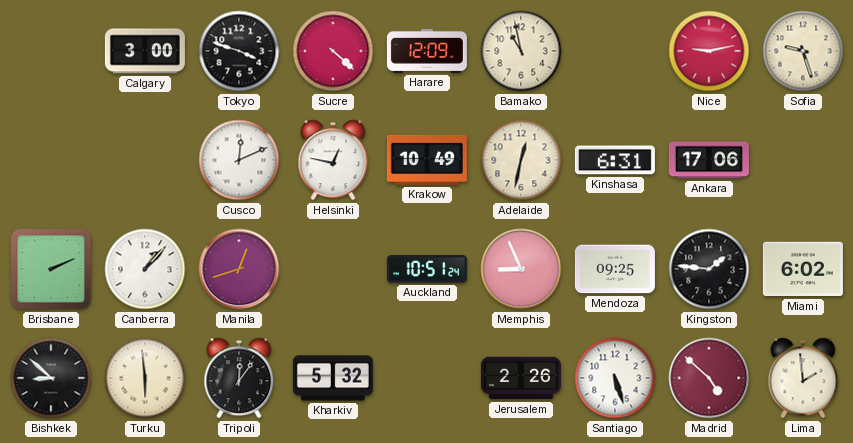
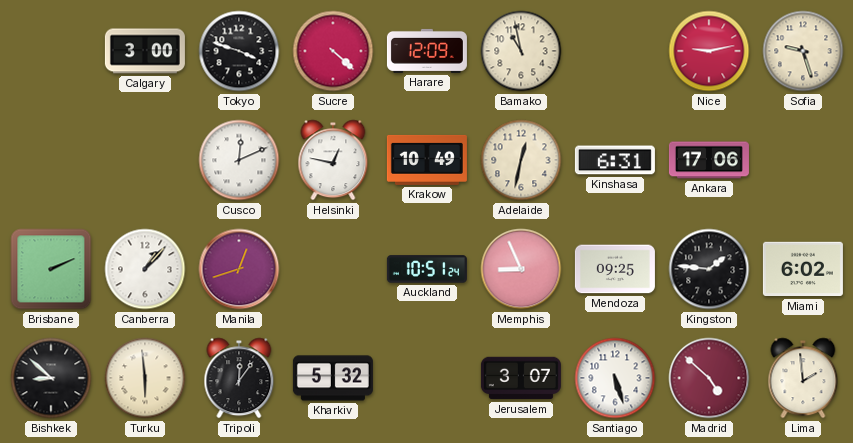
Jerusalem: 2:26 -> 3:07
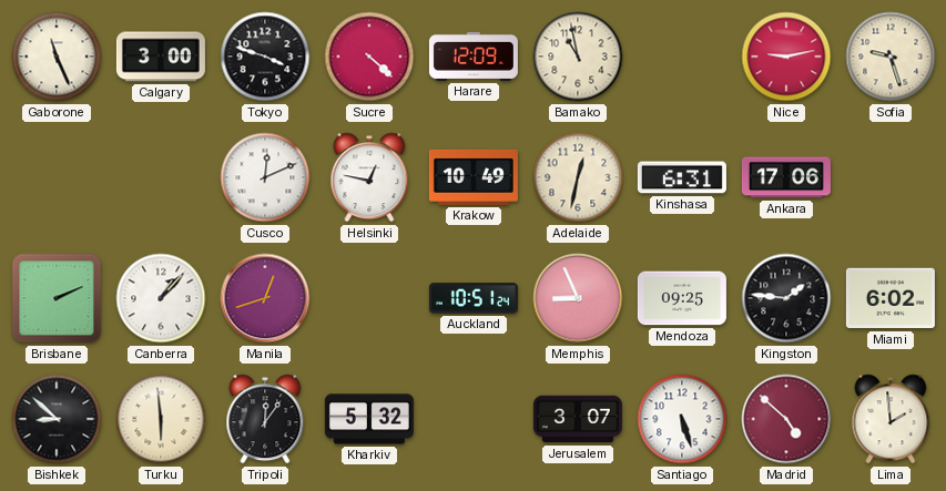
Gaborone: none -> 11:26
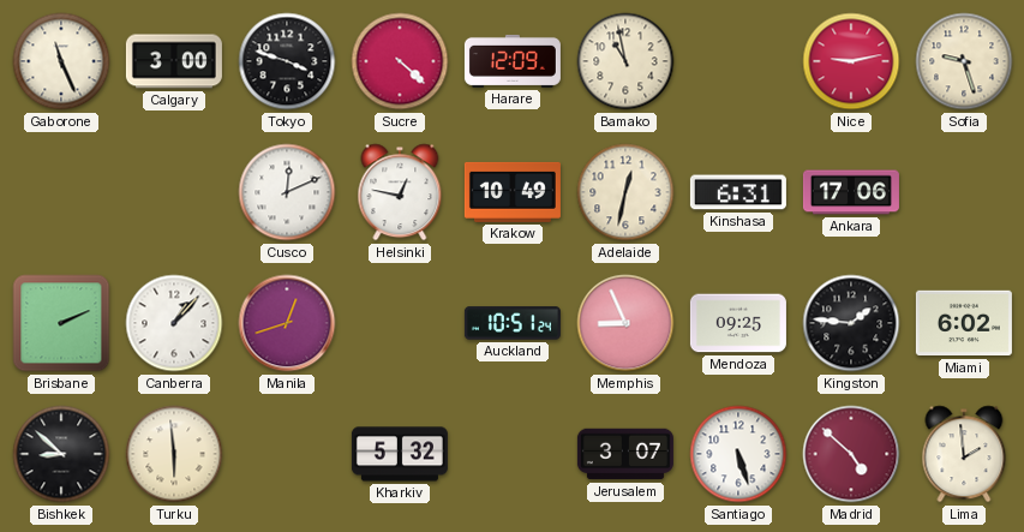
Tripoli: 12:06 -> none
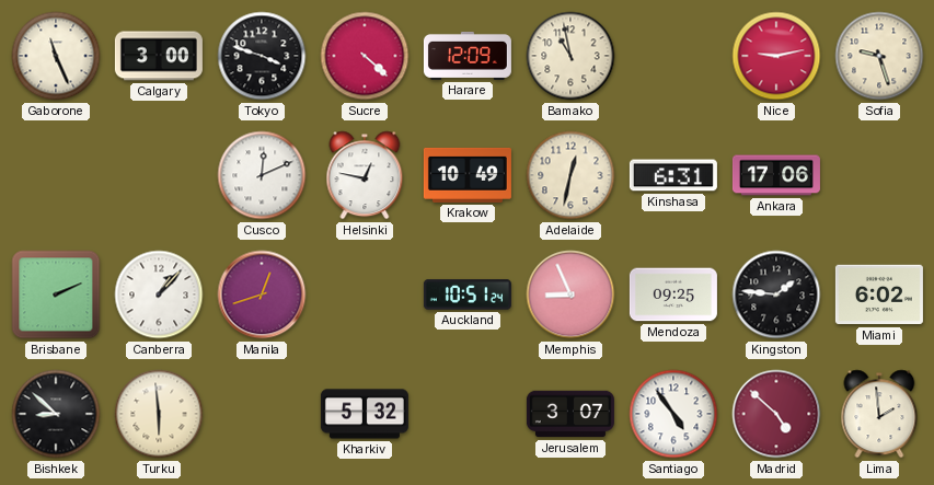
Santiago: 5:27 -> 4:54
